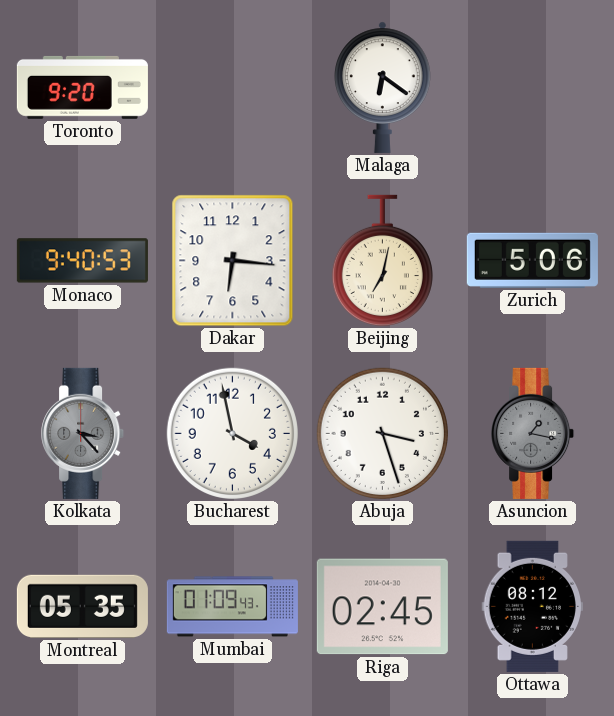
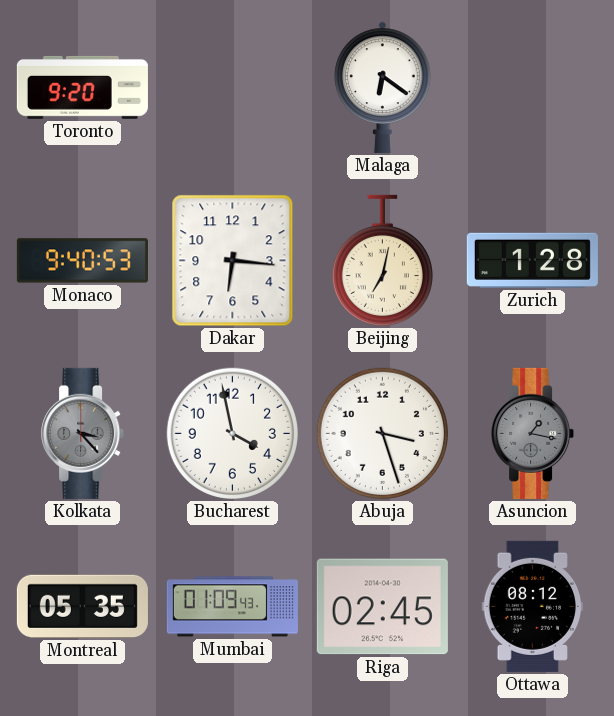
Zurich: 5:06 -> 1:28
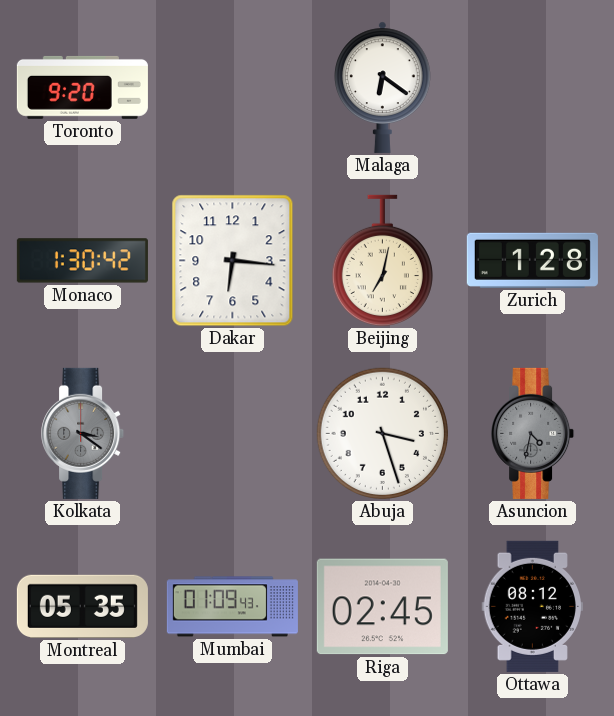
Monaco: 9:40 -> 1:30
Kolkata: 3:23 -> 3:21
Bucharest: 3:58 -> none
Asuncion: 1:17 -> 4:32
